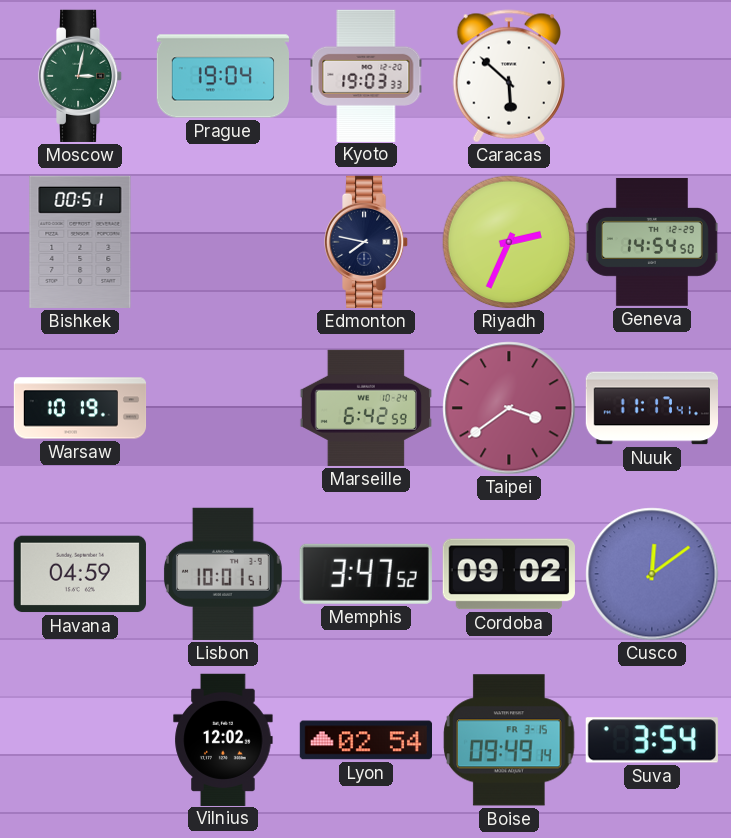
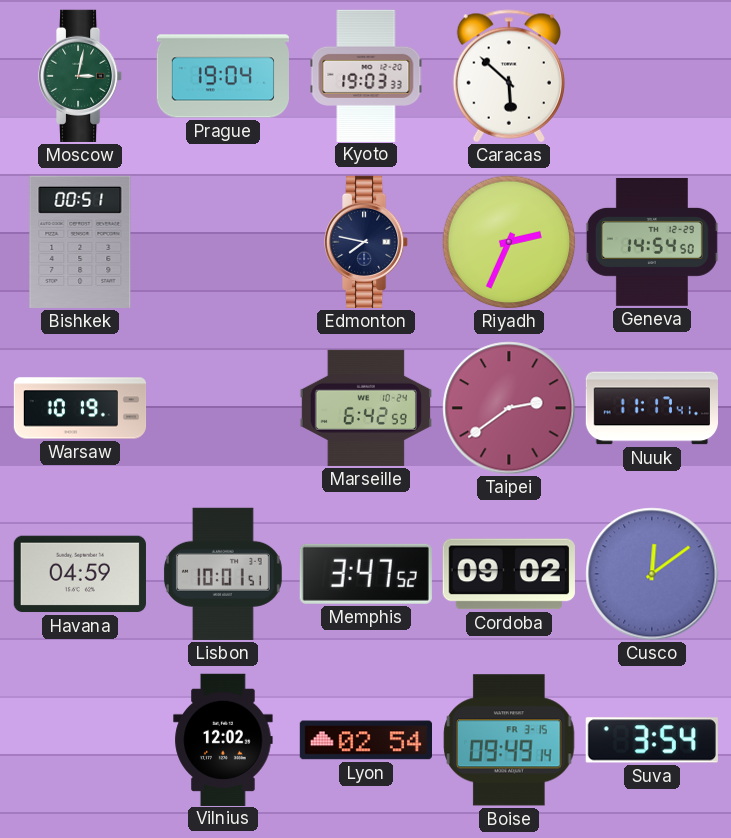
Taipei: 3:39 -> 2:39
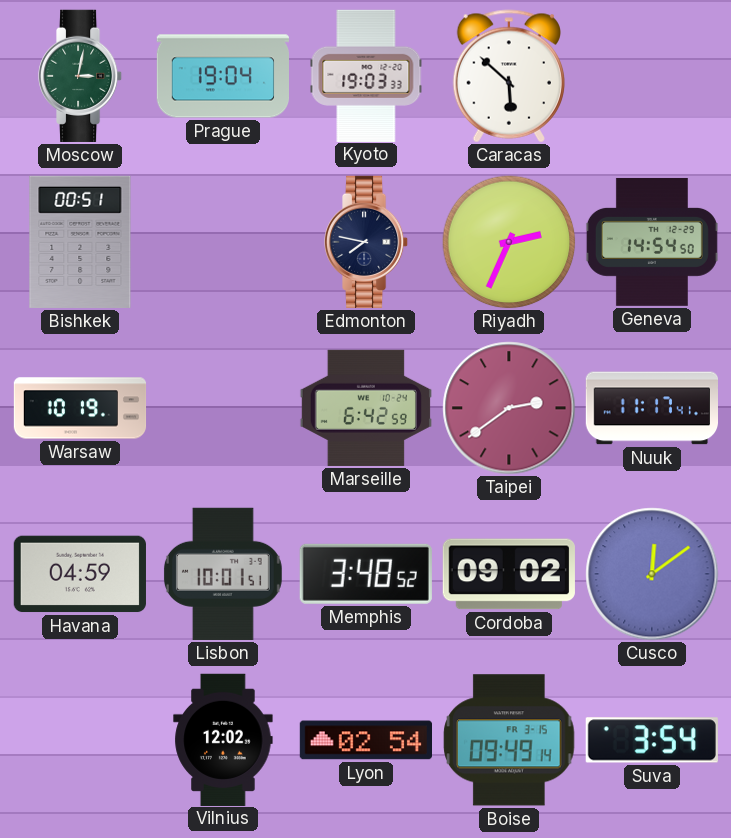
Memphis: 3:47 -> 3:48
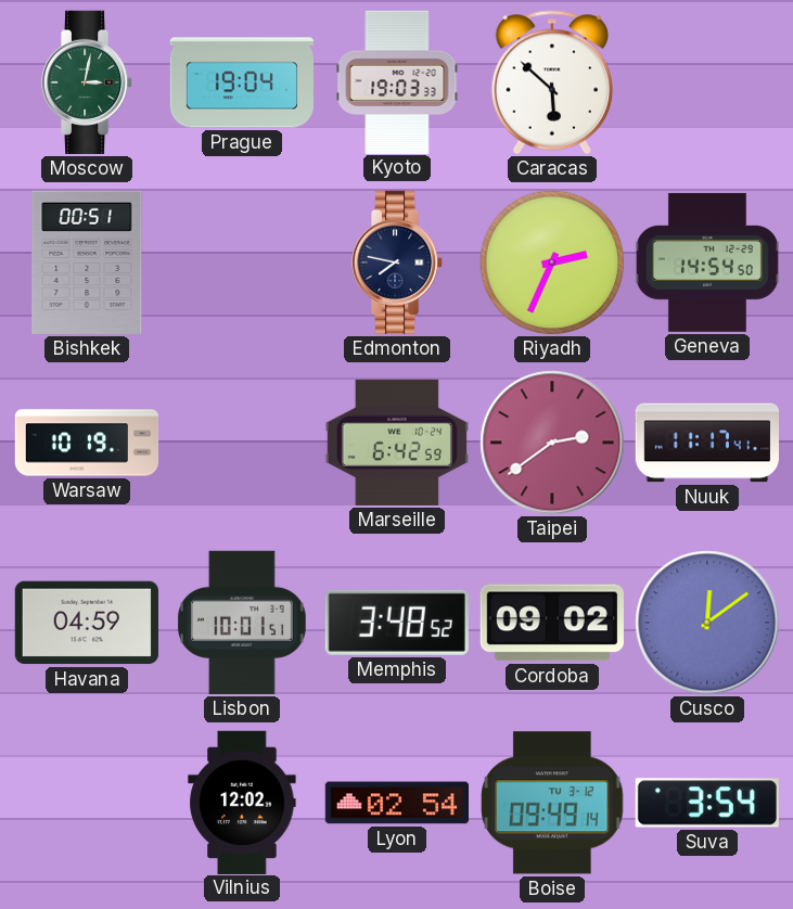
Boise date: FR 3-15 -> TU 3-12
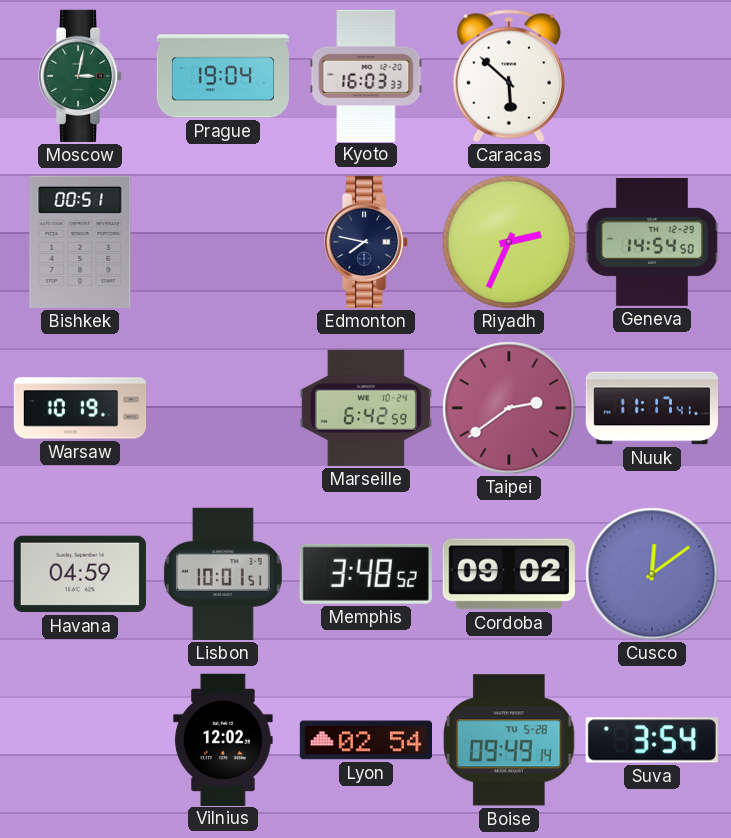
Kyoto: 19:03 -> 16:03
Boise date: TU 3-12 -> TU 5-28
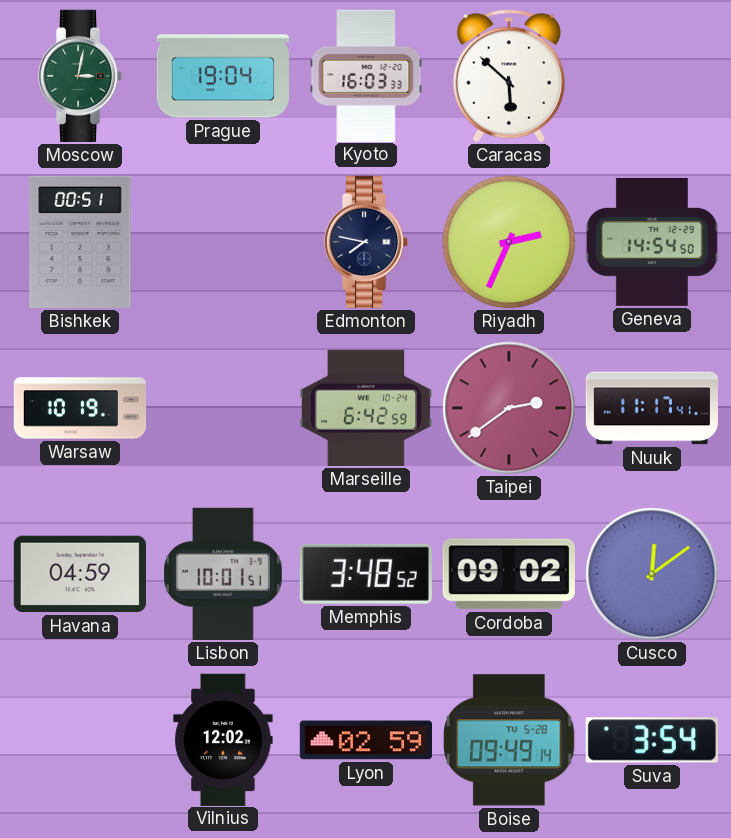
Lyon: 02:54 -> 02:59
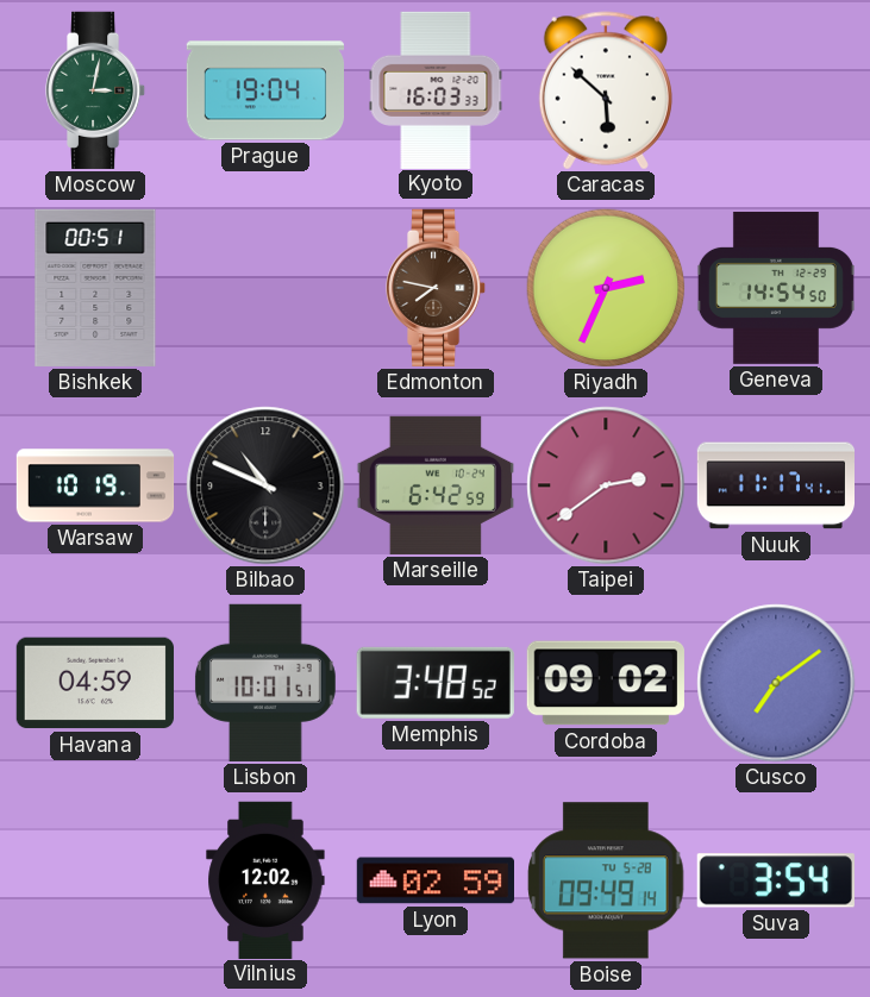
Edmonton dial: navy -> brown
Bilbao: none -> 10:49
Cusco: 12:09 -> 7:09
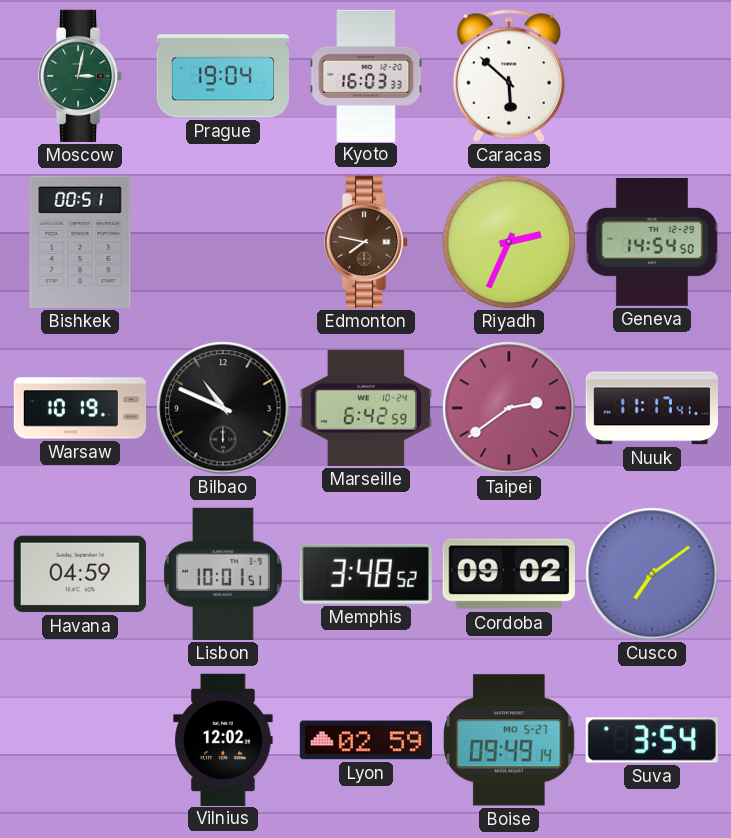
Boise date: TU 5-28 -> MO 5-27
